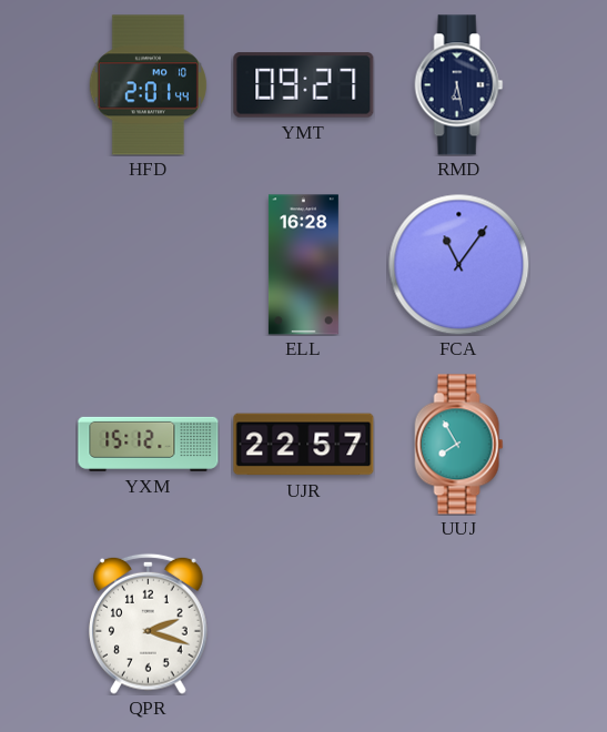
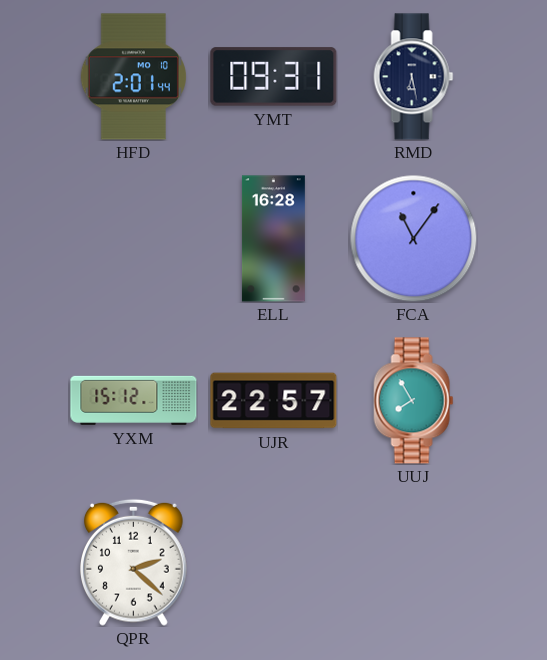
YMT: 09:27 -> 09:31
QPR: 2:18 -> 2:22
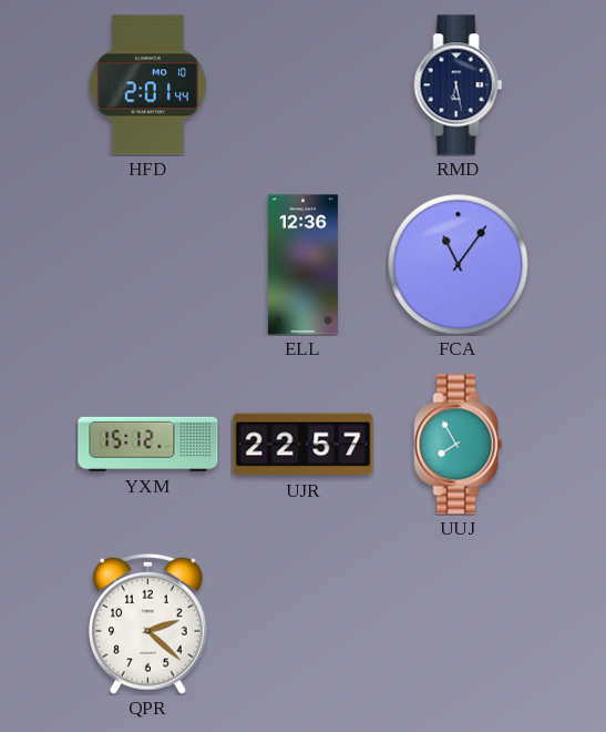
YMT: 09:31 -> none
ELL: 16:28 -> 12:36
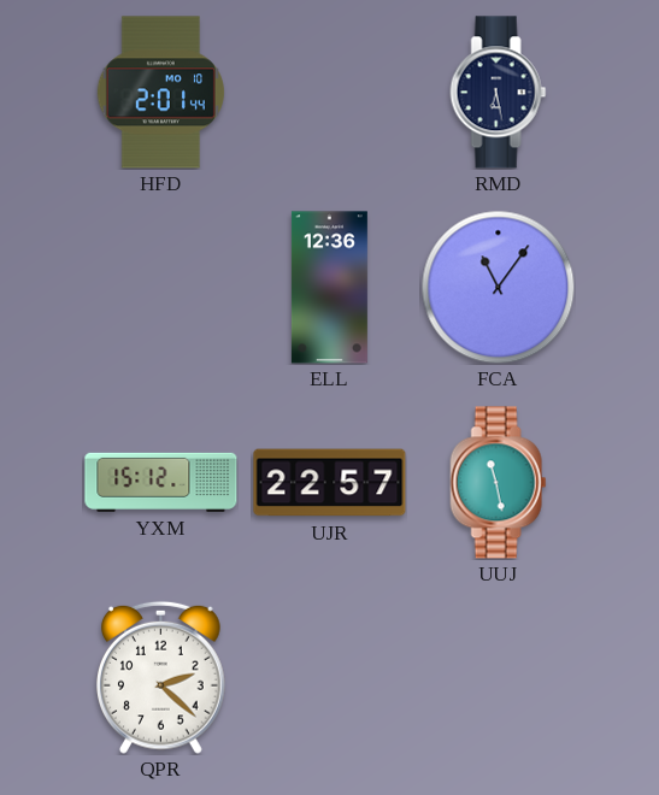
UUJ: 7:55 -> 11:28
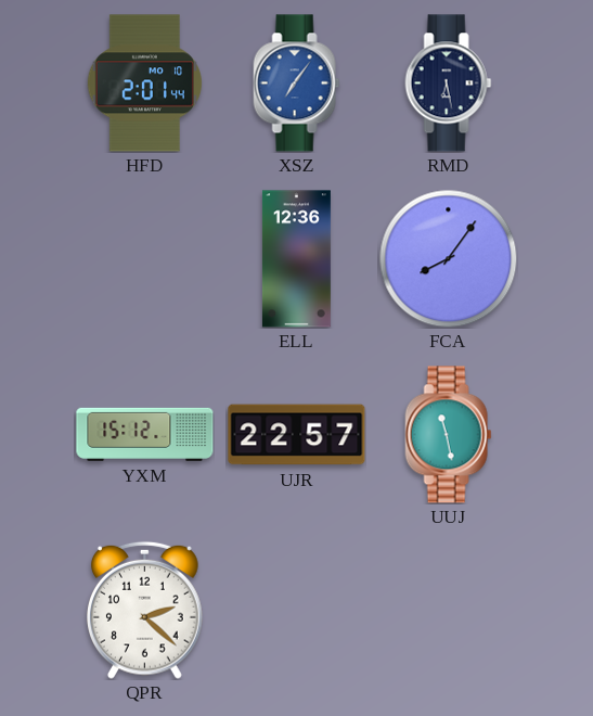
XSZ: none -> 7:06
FCA: 11:06 -> 8:06
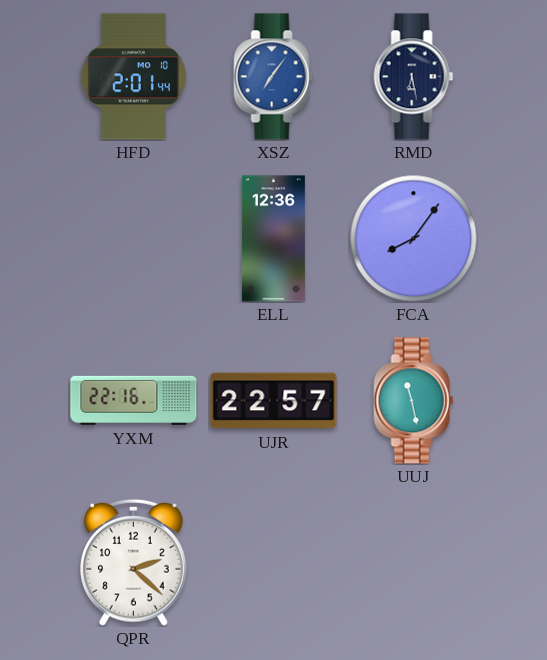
YXM: 15:12 -> 22:16
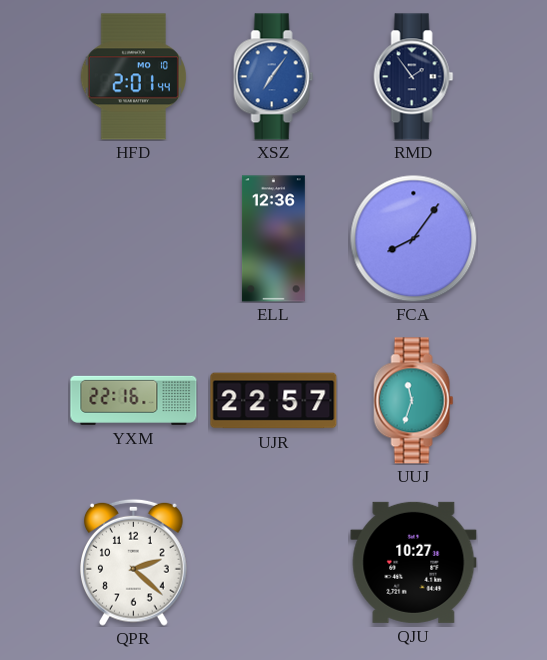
RMD: 6:28 -> 1:54
UUJ: 11:28 -> 11:33
QJU: none -> 10:27
